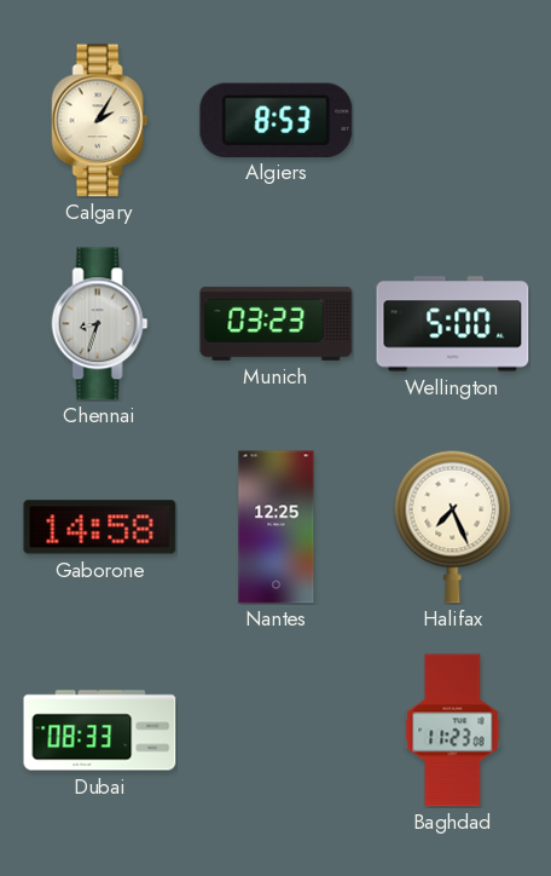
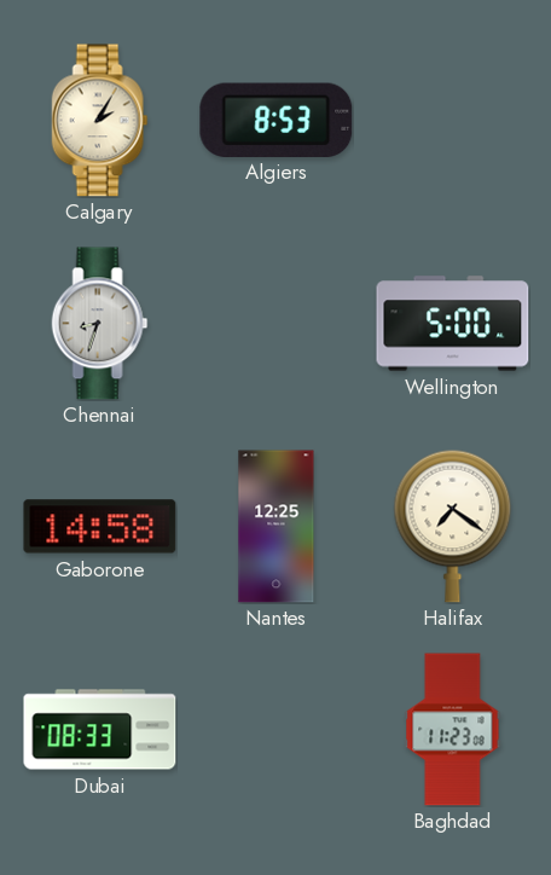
Munich: 03:23 -> none
Halifax: 7:26 -> 7:21
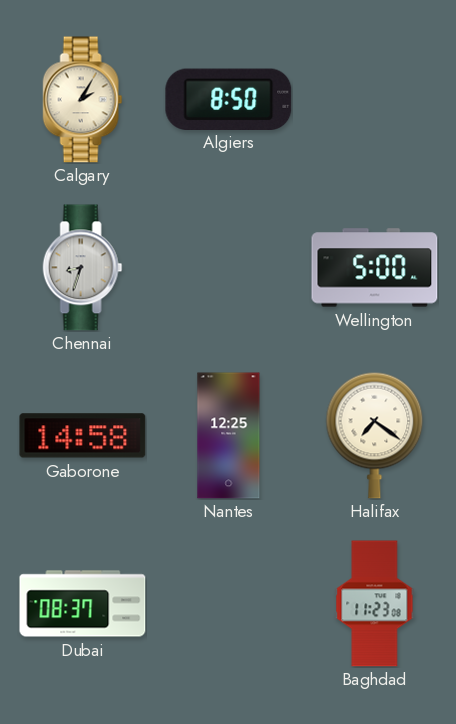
Algiers: 8:53 -> 8:50
Dubai: 08:33 -> 08:37
